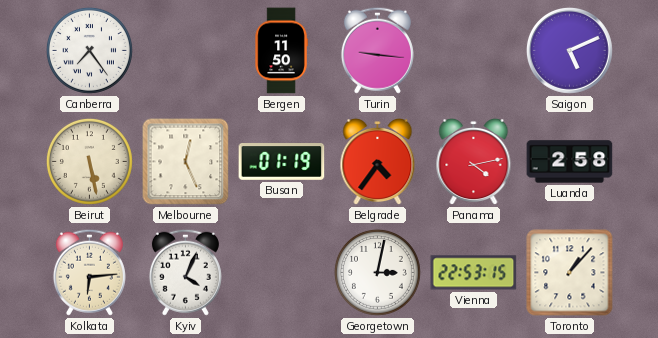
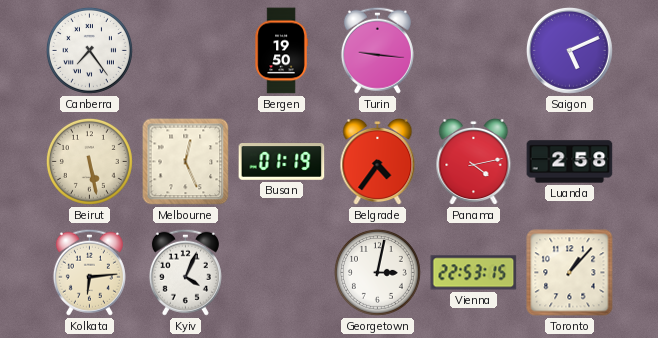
Bergen: 11:50 -> 19:50
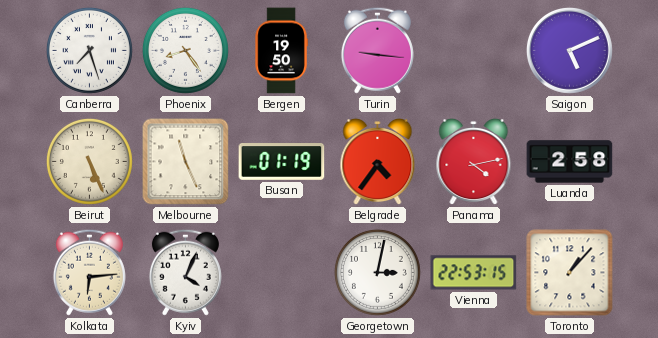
Canberra: 7:24 -> 7:27
Phoenix: none -> 8:24
Beirut: 5:28 -> 5:26
Melbourne: 12:26 -> 11:26
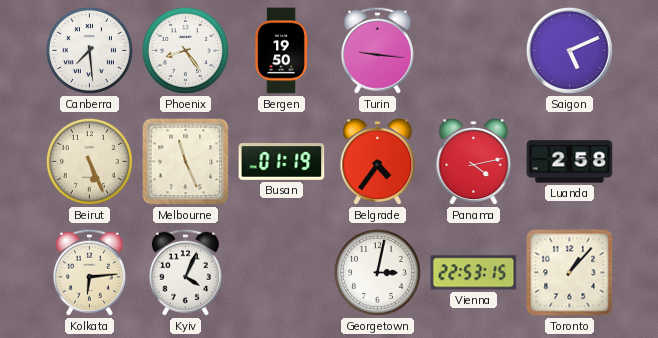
Canberra: 7:27 -> 7:29
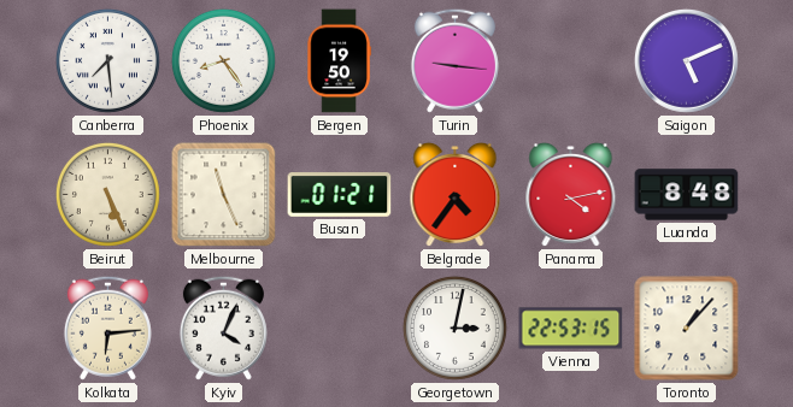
Busan: 01:19 -> 01:21
Luanda: 2:58 -> 8:48
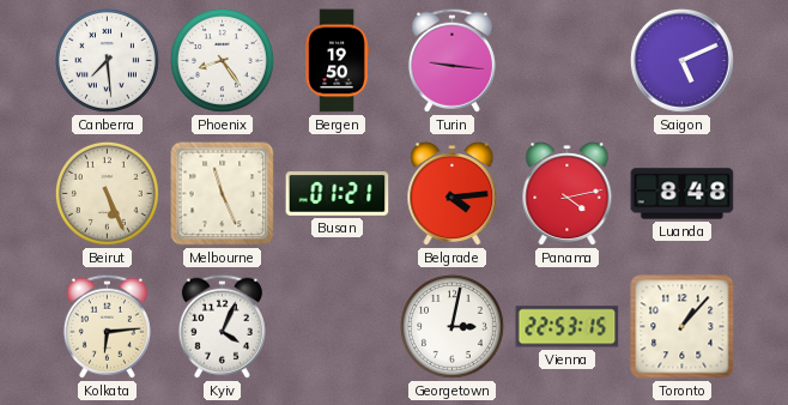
Belgrade: 4:36 -> 4:14
